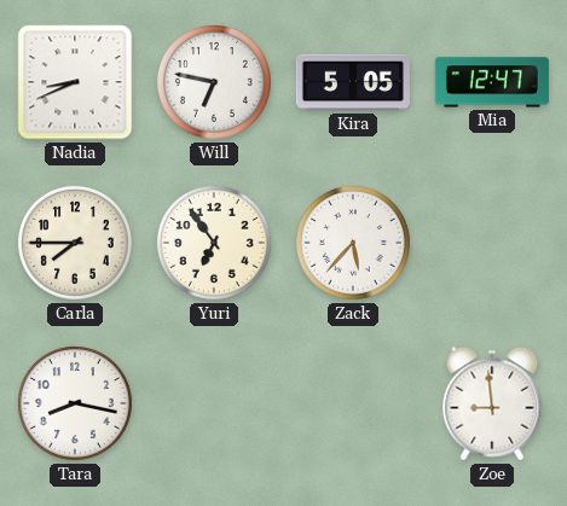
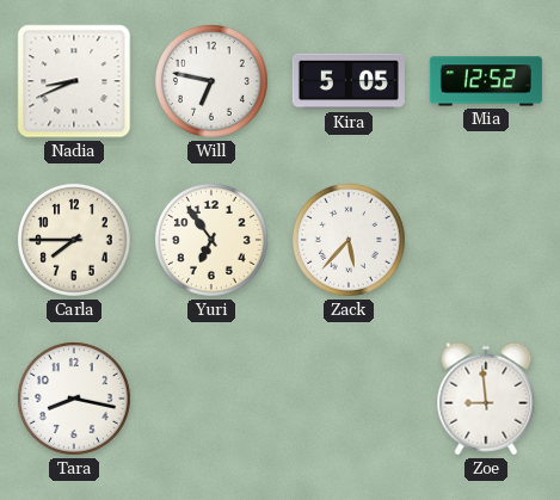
Mia: 12:47 -> 12:52
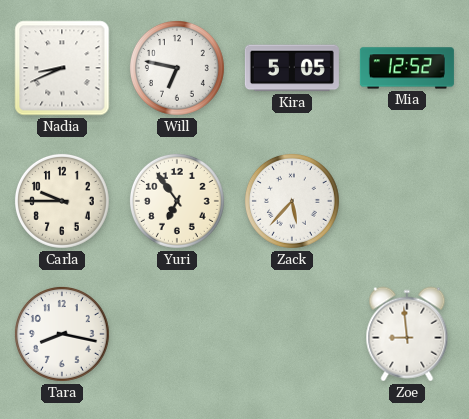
Carla: 7:45 -> 9:45
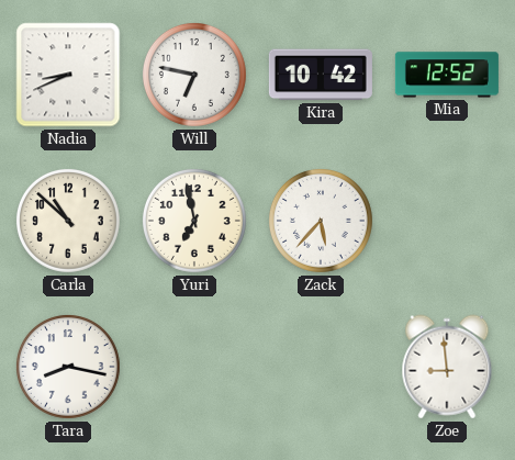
Kira: 5:05 -> 10:42
Carla: 9:45 -> 10:52
Yuri: 6:54 -> 6:58
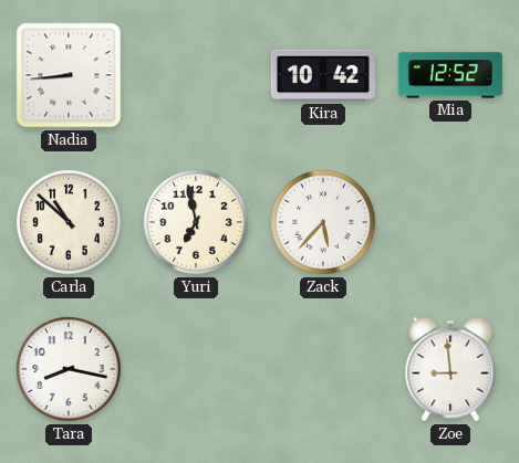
Nadia: 8:41 -> 8:44
Will: 6:47 -> none
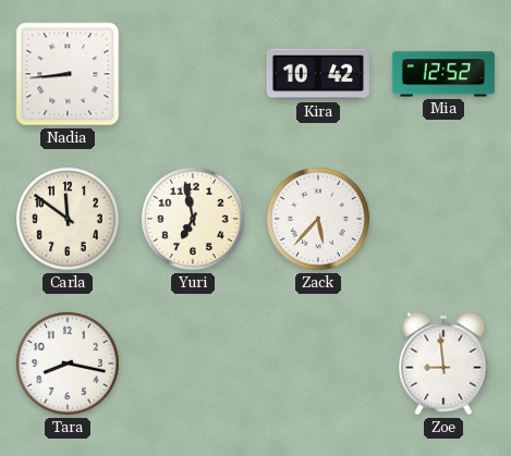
Carla: 10:52 -> 11:51
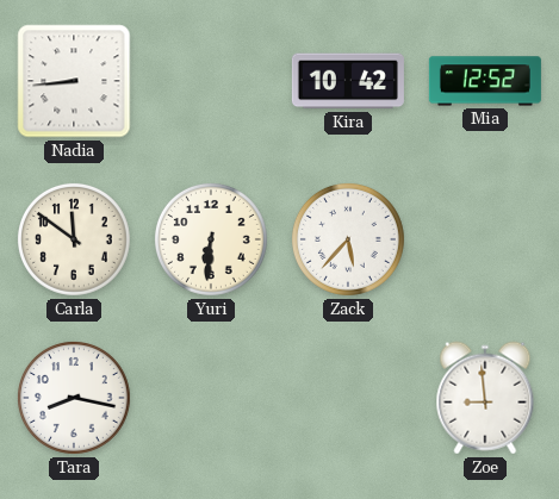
Yuri: 6:58 -> 6:31
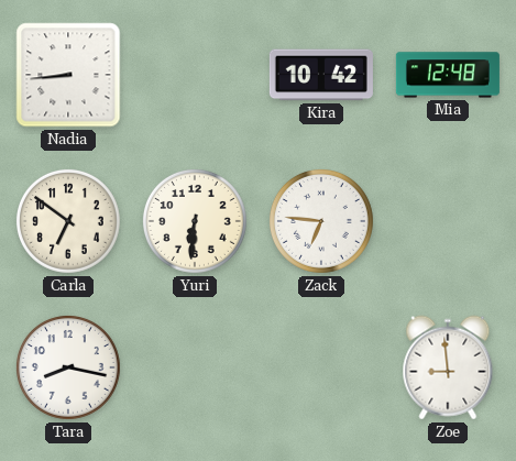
Mia: 12:52 -> 12:48
Carla: 11:51 -> 6:51
Zack: 5:37 -> 6:46
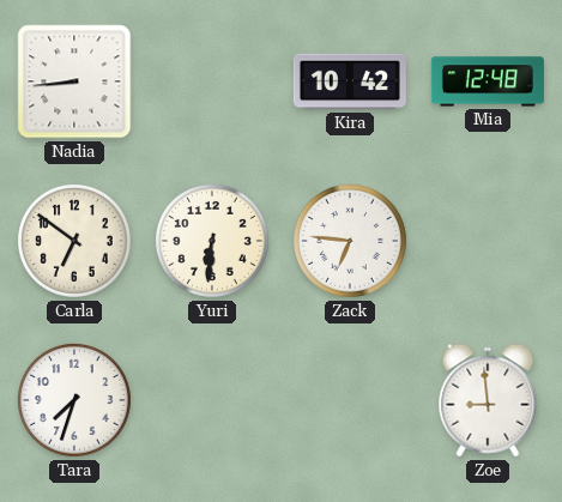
Tara: 8:17 -> 7:33
